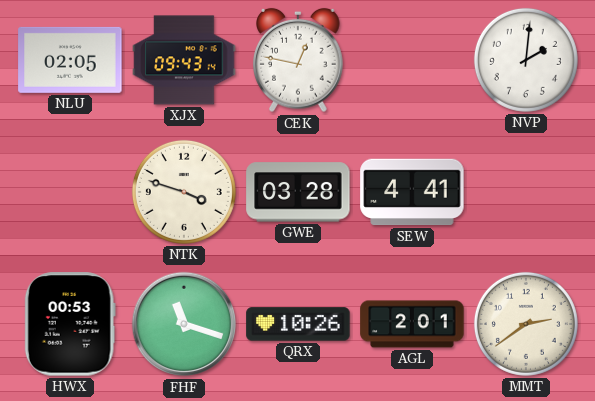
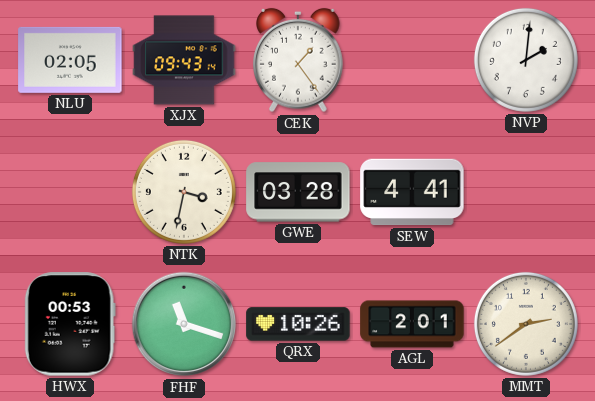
CEK: 12:47 -> 1:24
NTK: 3:48 -> 3:32
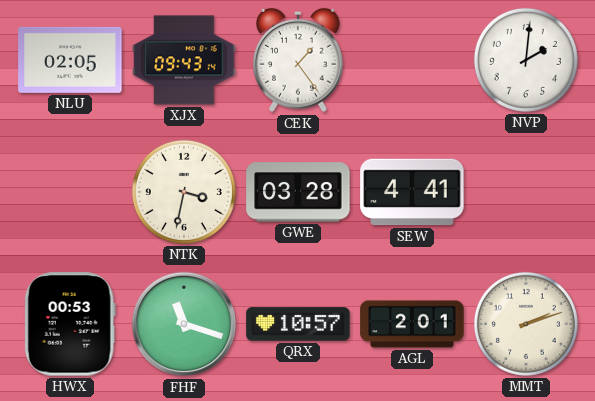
QRX: 10:26 -> 10:57
MMT: 2:39 -> 2:12
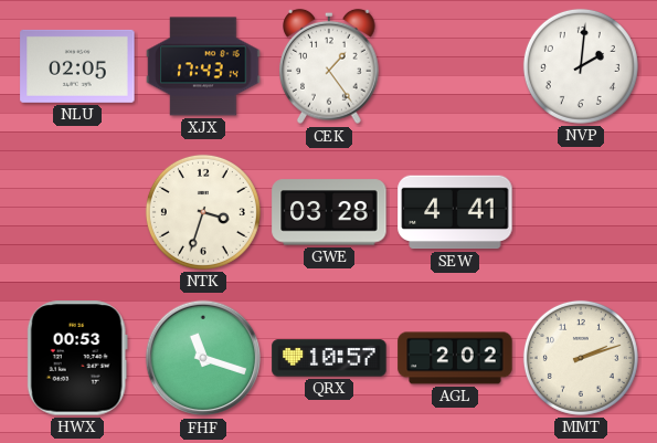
XJX: 09:43 -> 17:43
NTK: 3:32 -> 3:33
AGL: 2:01 -> 2:02
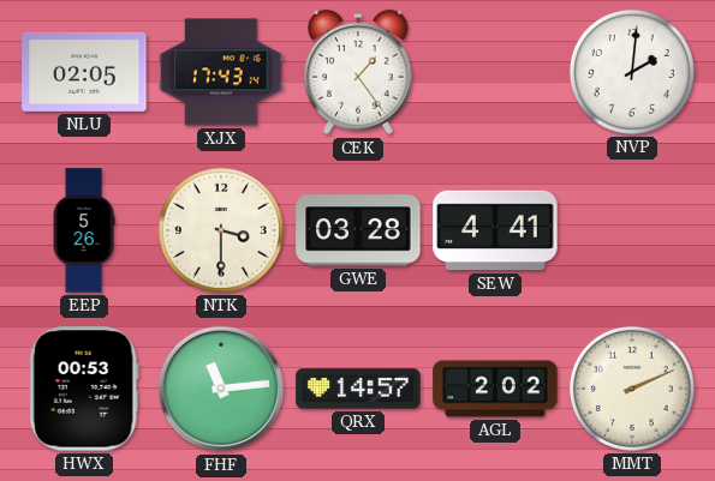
EEP: none -> 5:26
NTK: 3:33 -> 3:30
FHF: 11:18 -> 11:14
QRX: 10:57 -> 14:57
MMT: 2:12 -> 2:11
